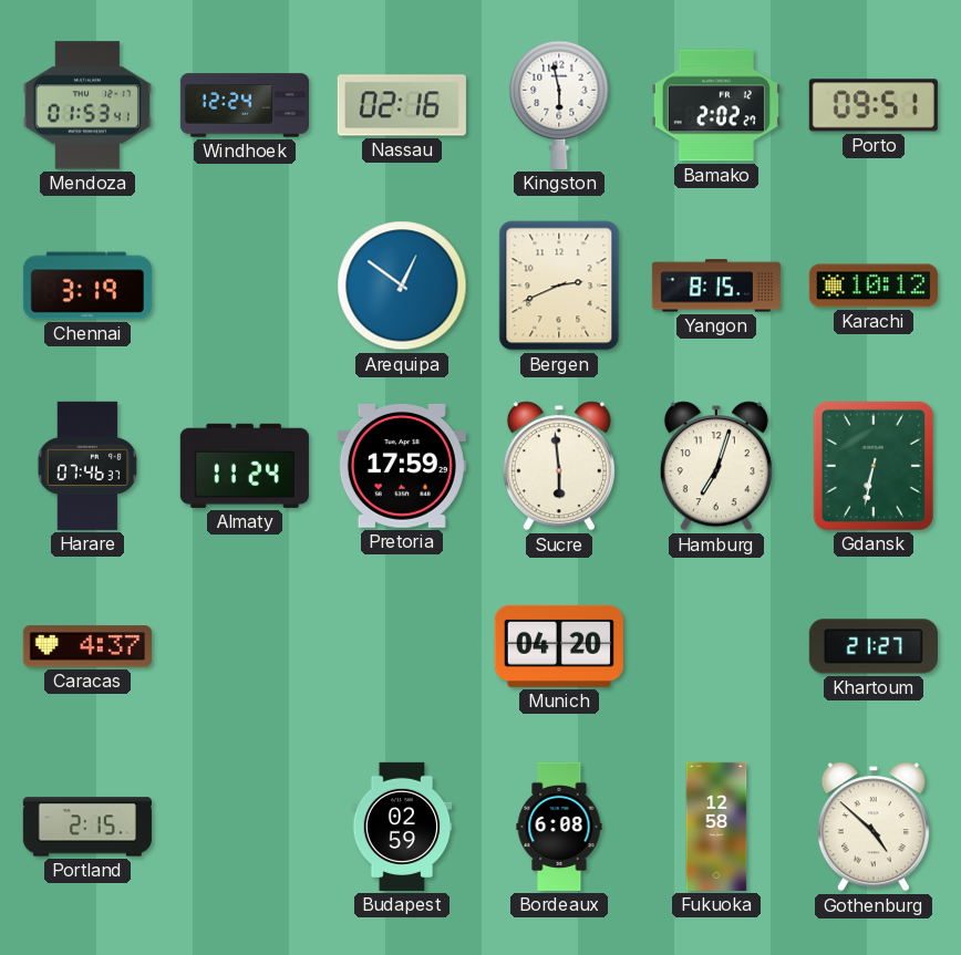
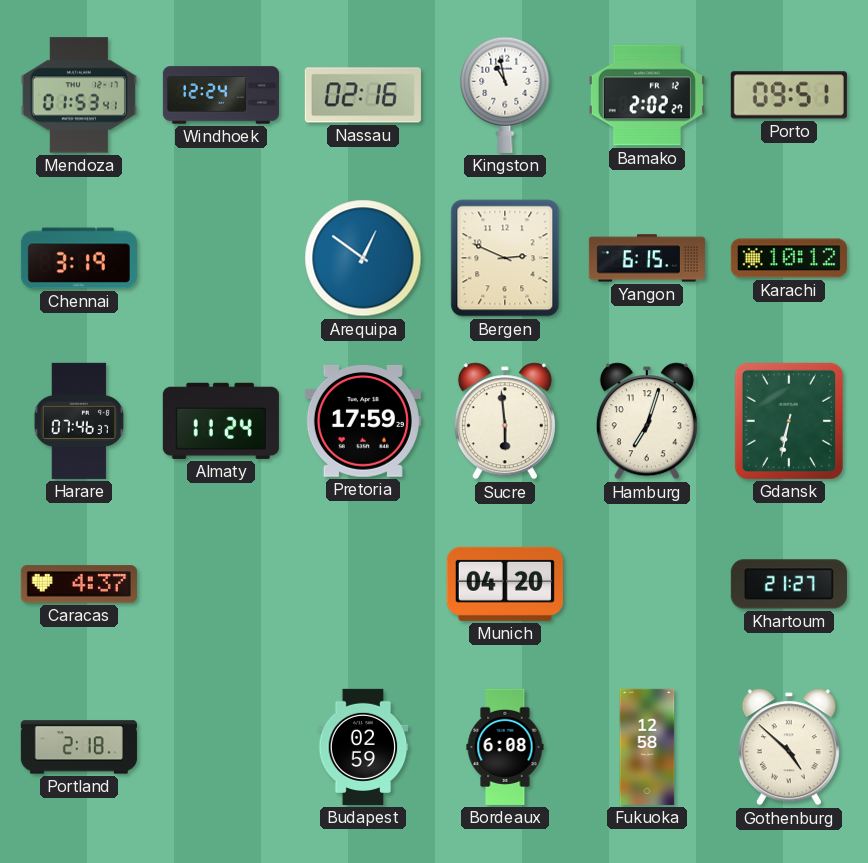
Kingston: 5:58 -> 10:58
Bergen: 2:41 -> 2:49
Yangon: 8:15 -> 6:15
Portland: 2:15 -> 2:18
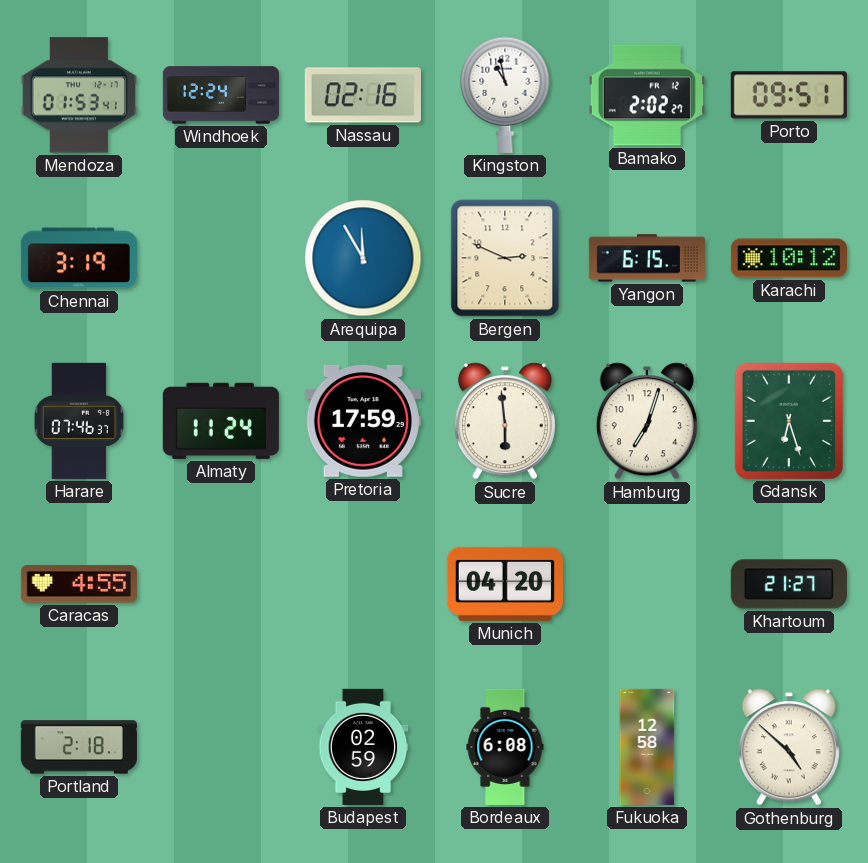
Arequipa: 12:51 -> 11:55
Gdansk: 6:32 -> 6:27
Caracas: 4:37 -> 4:55
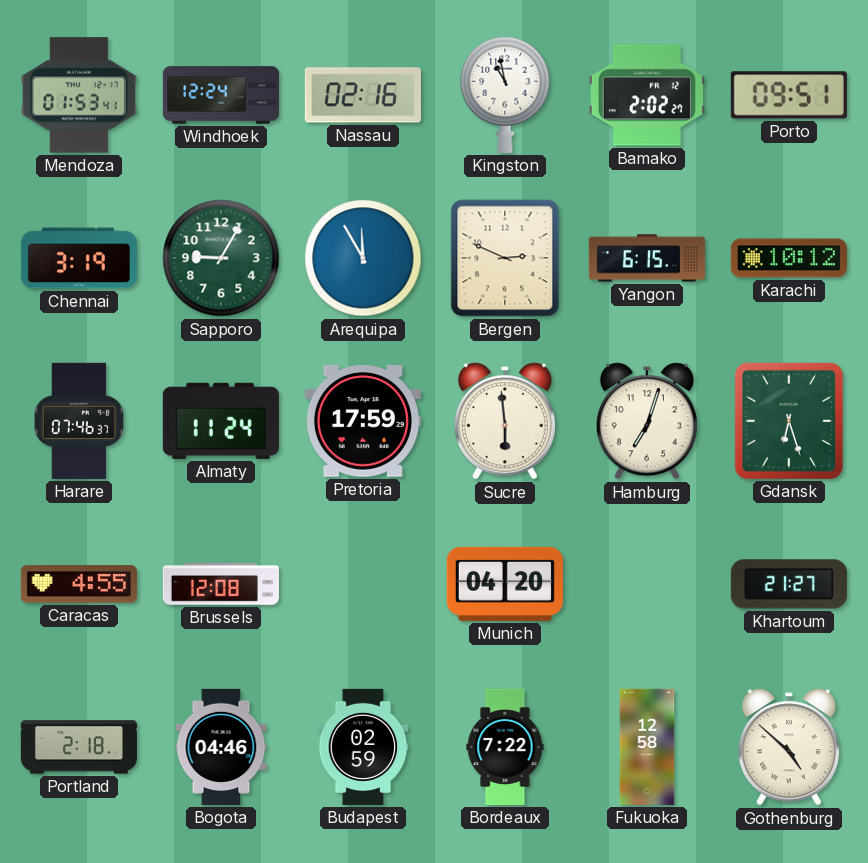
Sapporo: none -> 9:05
Brussels: none -> 12:08
Bogota: none -> 04:46
Bordeaux: 6:08 -> 7:22
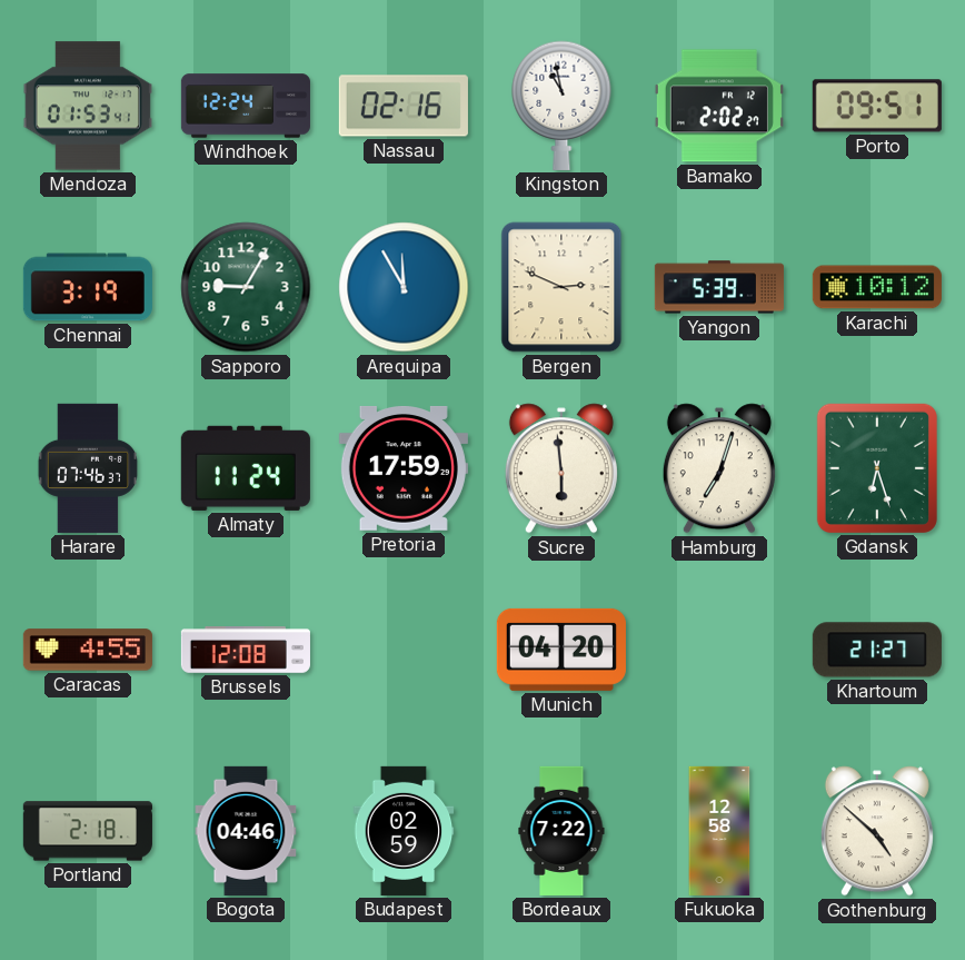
Yangon: 6:15 -> 5:39
